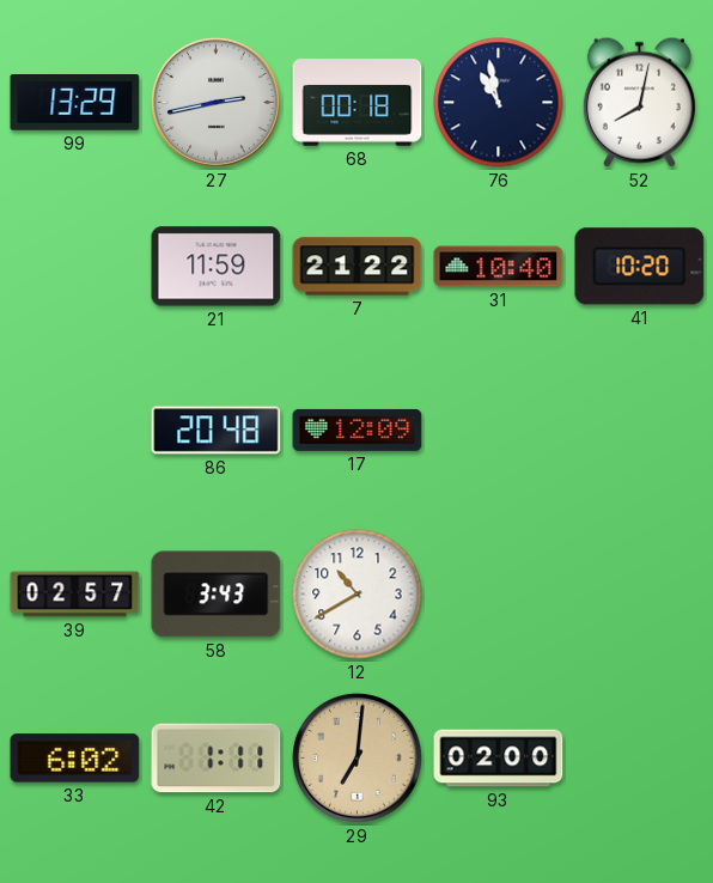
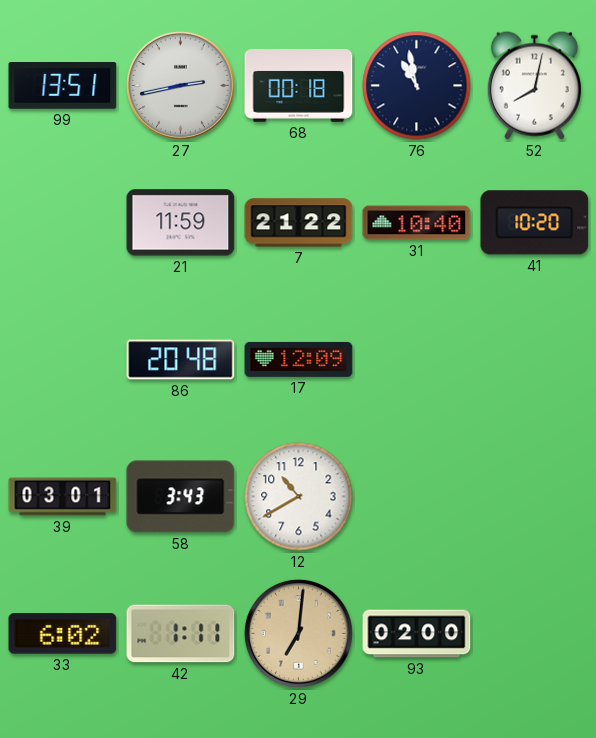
99: 13:29 -> 13:51
39: 02:57 -> 03:01
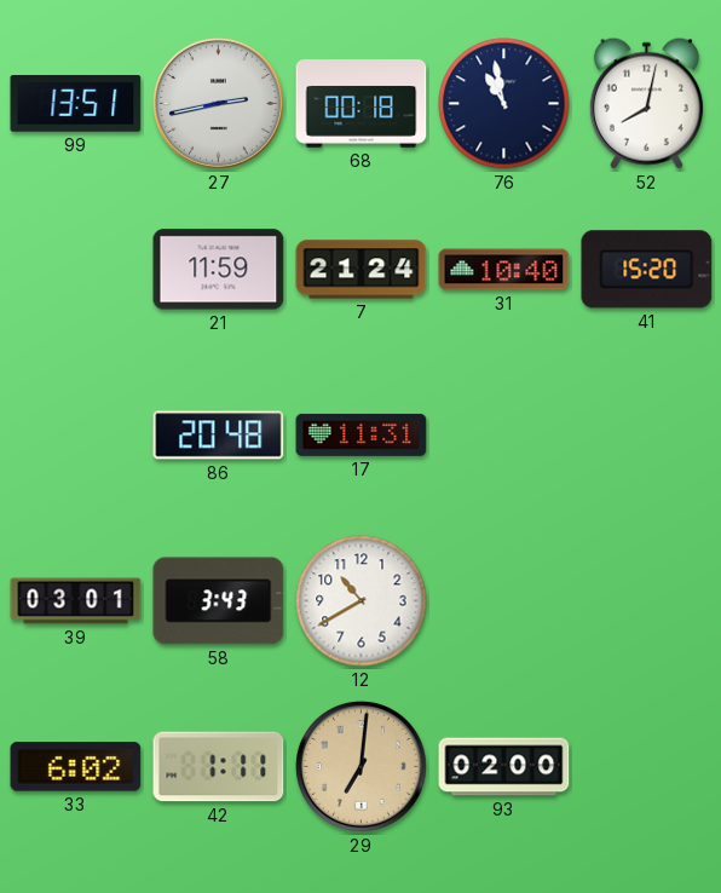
7: 21:22 -> 21:24
41: 10:20 -> 15:20
17: 12:09 -> 11:31
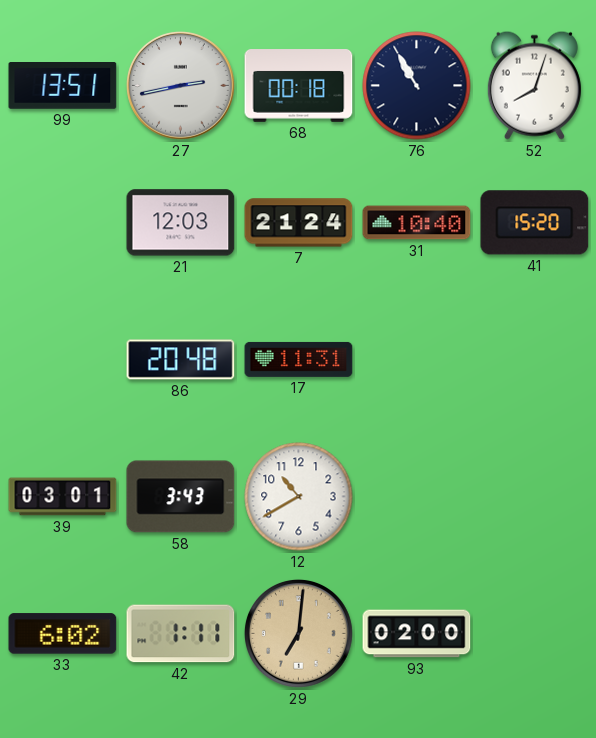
76: 10:58 -> 10:55
52: 8:02 -> 8:03
21: 11:59 -> 12:03
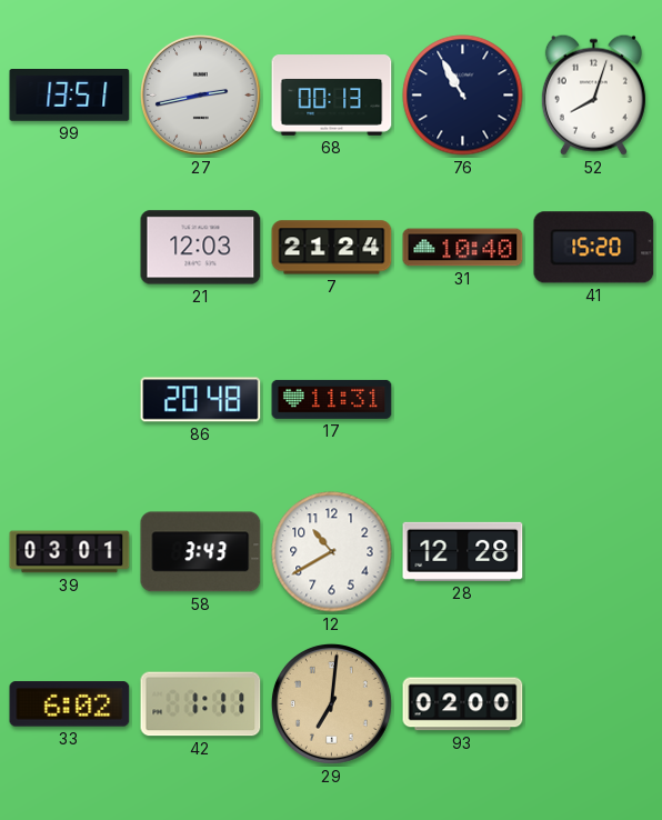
68: 00:18 -> 00:13
28: none -> 12:28
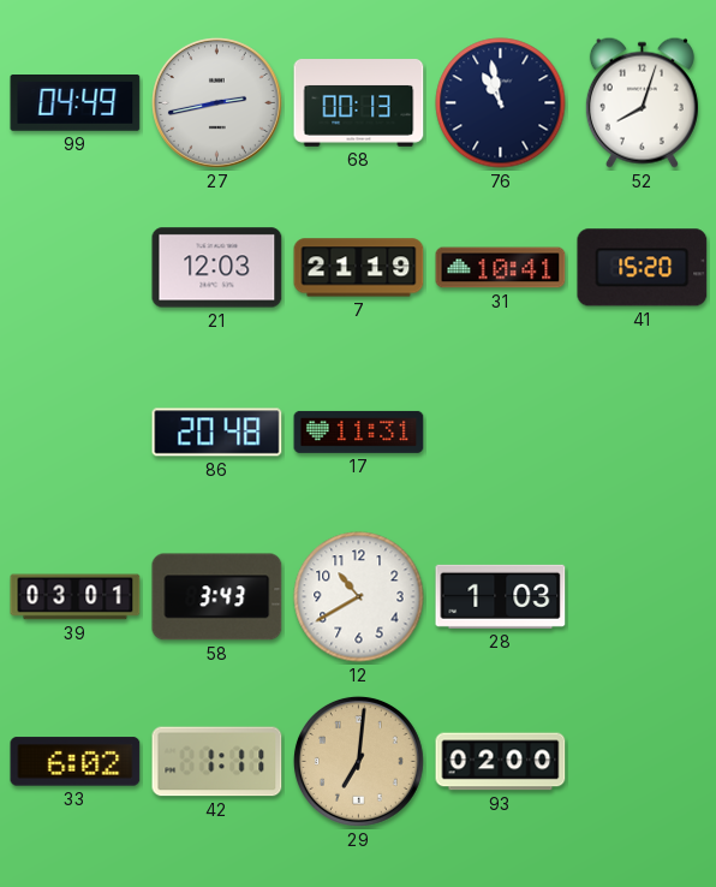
99: 13:51 -> 04:49
76: 10:55 -> 10:58
7: 21:24 -> 21:19
31: 10:40 -> 10:41
28: 12:28 -> 1:03
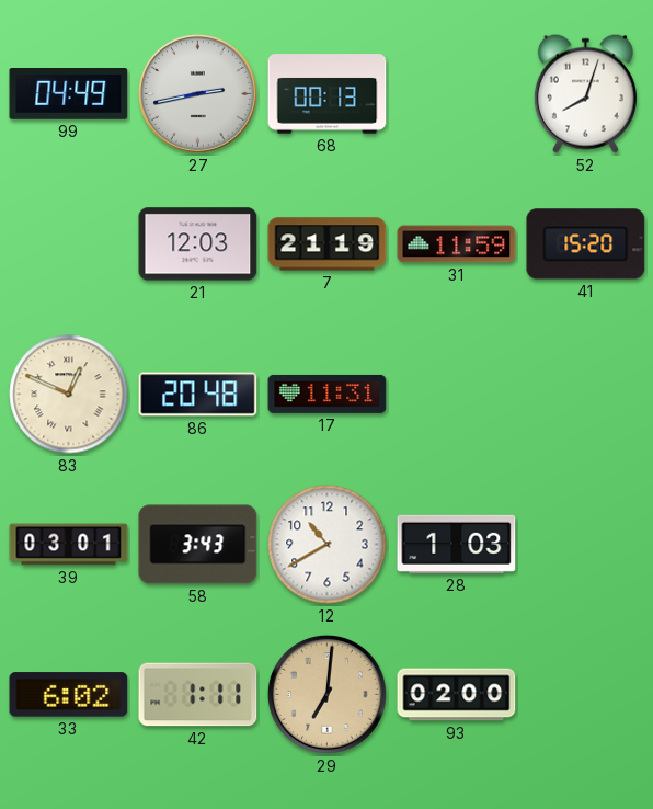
76: 10:58 -> none
31: 10:41 -> 11:59
83: none -> 12:49
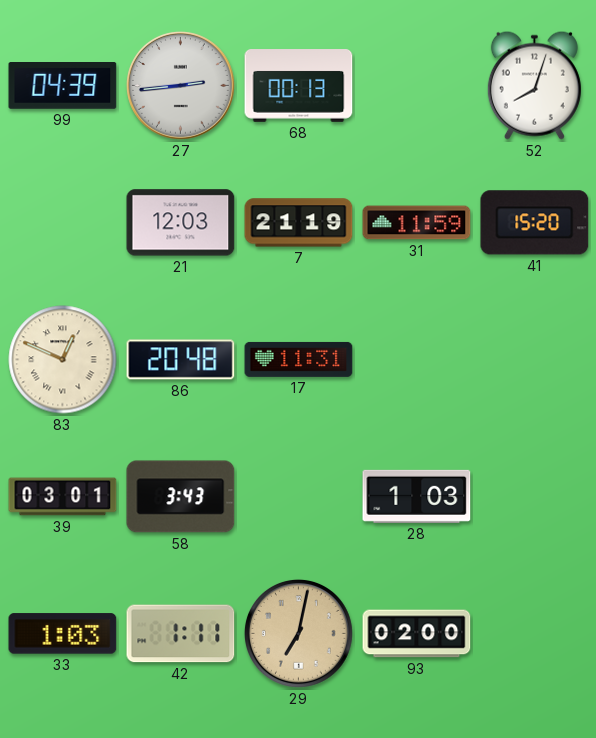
99: 04:49 -> 04:39
27: 2:43 -> 2:44
12: 10:40 -> none
33: 6:02 -> 1:03
29: 7:01 -> 7:02
